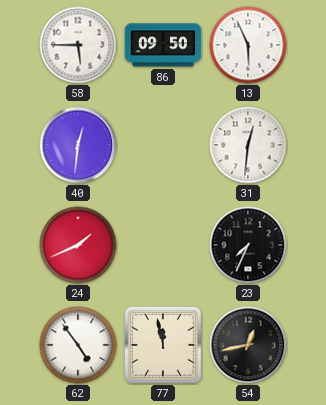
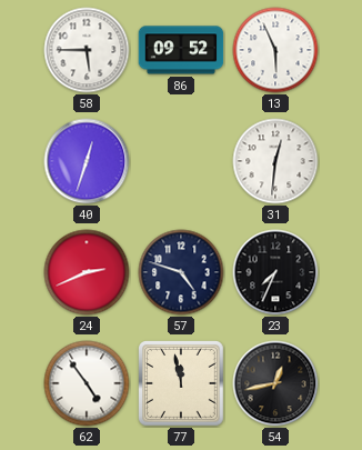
86: 09:50 -> 09:52
40: 12:31 -> 12:33
24: 1:41 -> 2:41
57: none -> 4:48
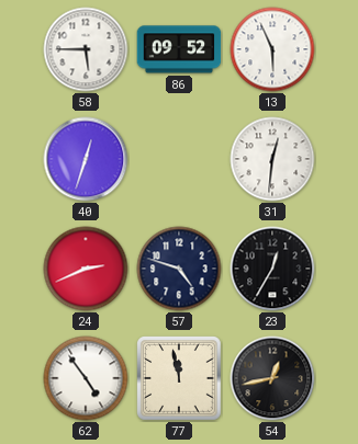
23: 7:34 -> 12:35
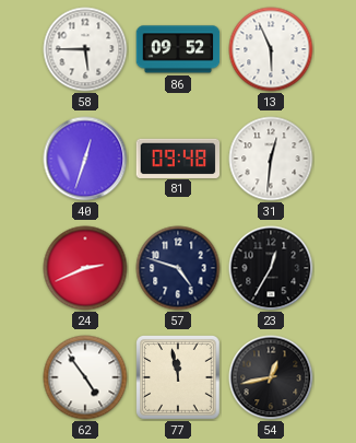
81: none -> 09:48
